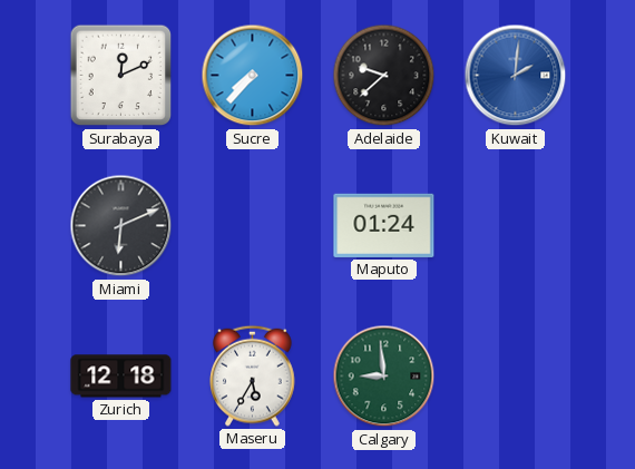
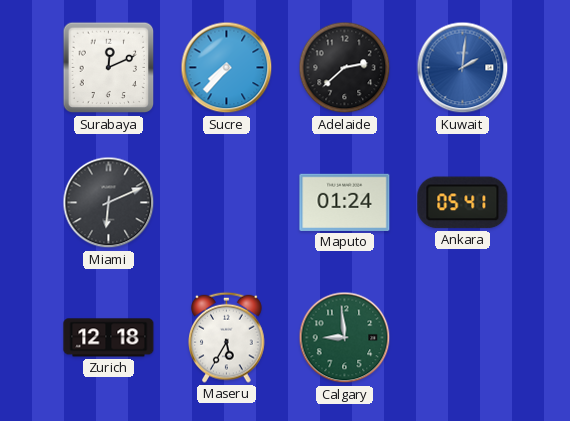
Adelaide: 9:38 -> 2:38
Ankara: none -> 05:41
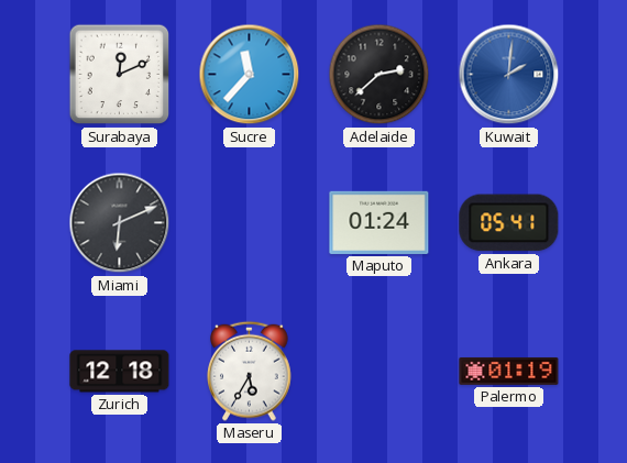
Sucre: 7:37 -> 11:37
Calgary: 8:59 -> none
Palermo: none -> 01:19
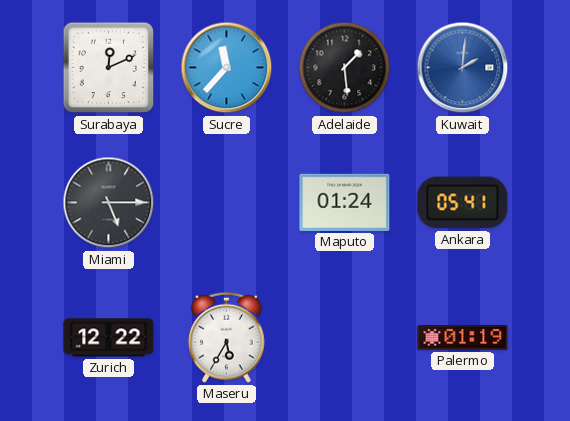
Adelaide: 2:38 -> 1:29
Miami: 6:11 -> 5:15
Zurich: 12:18 -> 12:22
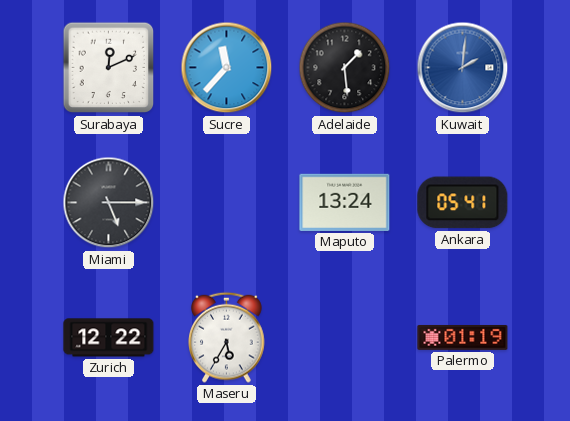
Maputo: 01:24 -> 13:24
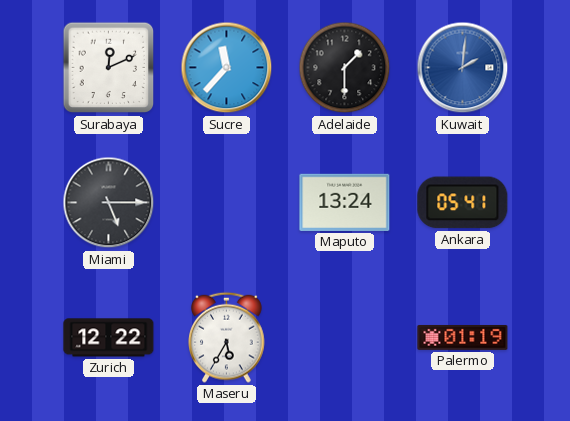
Adelaide: 1:29 -> 1:30
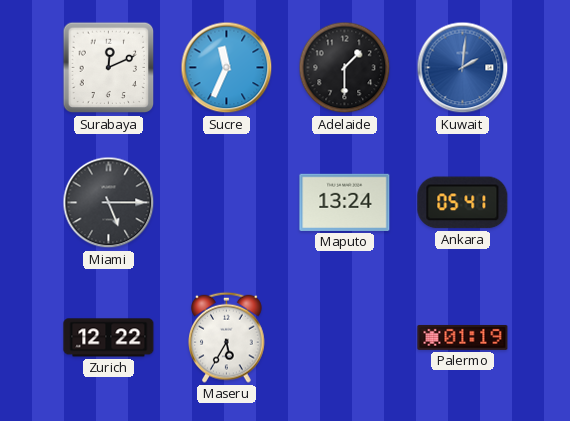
Sucre: 11:37 -> 11:34
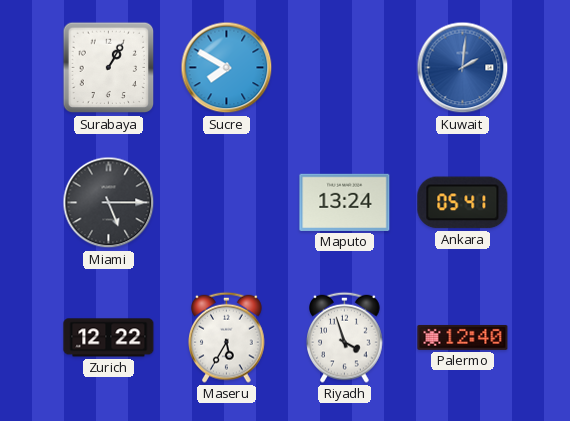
Surabaya: 12:11 -> 1:05
Sucre: 11:34 -> 7:50
Adelaide: 1:30 -> none
Riyadh: none -> 3:57
Palermo: 01:19 -> 12:40
